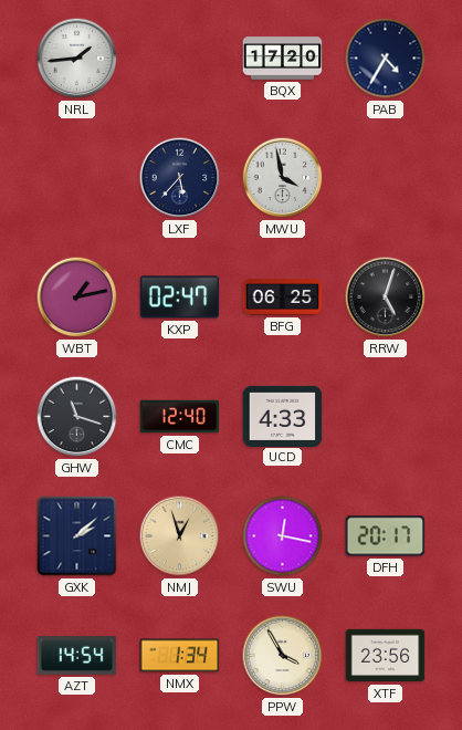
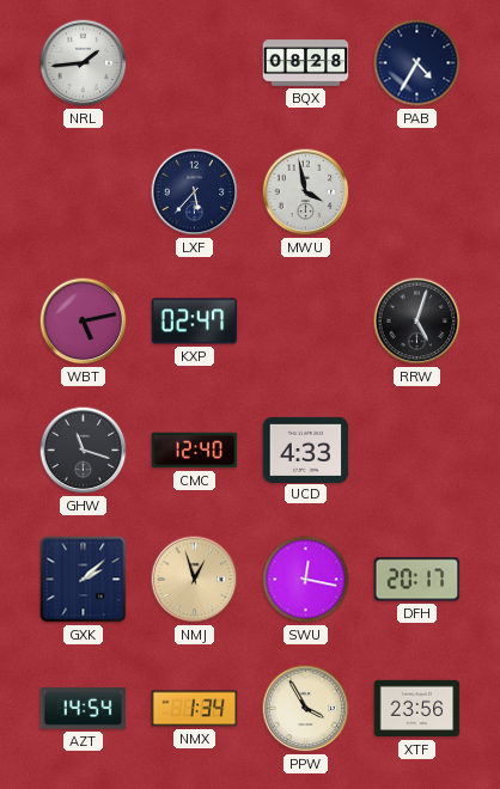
BQX: 17:20 -> 08:28
WBT: 1:13 -> 5:13
BFG: 06:25 -> none
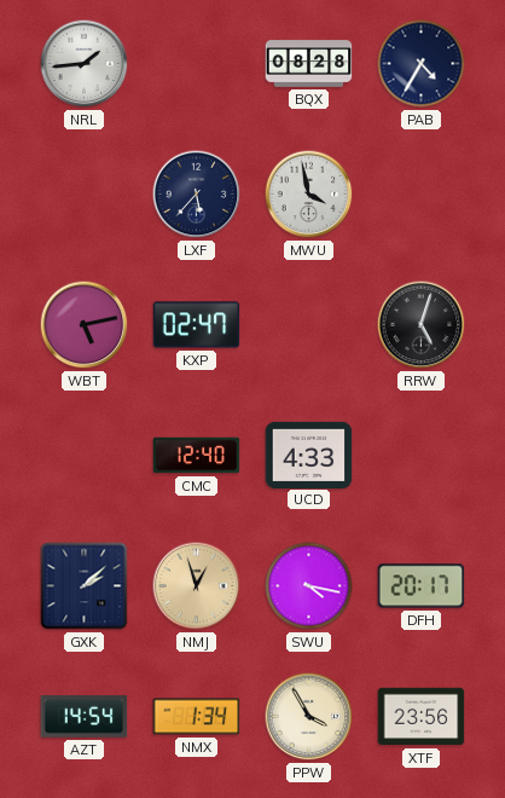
GHW: 11:18 -> none
SWU: 12:17 -> 4:17
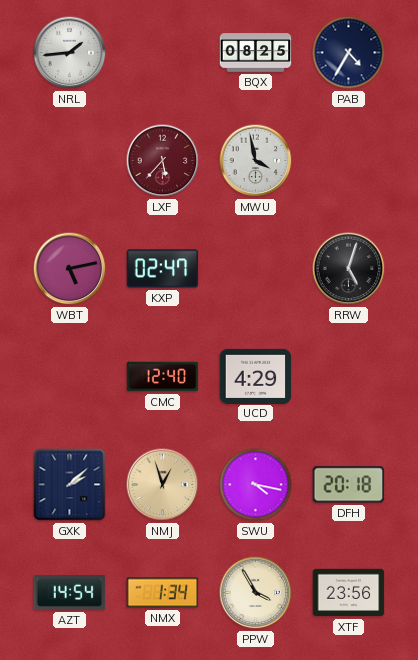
BQX: 08:28 -> 08:25
LXF dial: navy -> burgundy
UCD: 4:33 -> 4:29
DFH: 20:17 -> 20:18
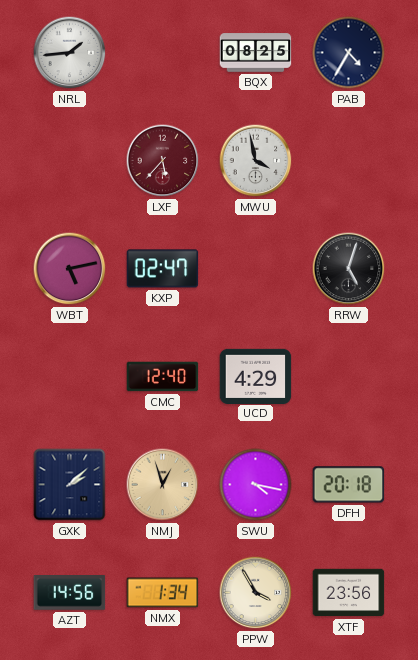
AZT: 14:54 -> 14:56
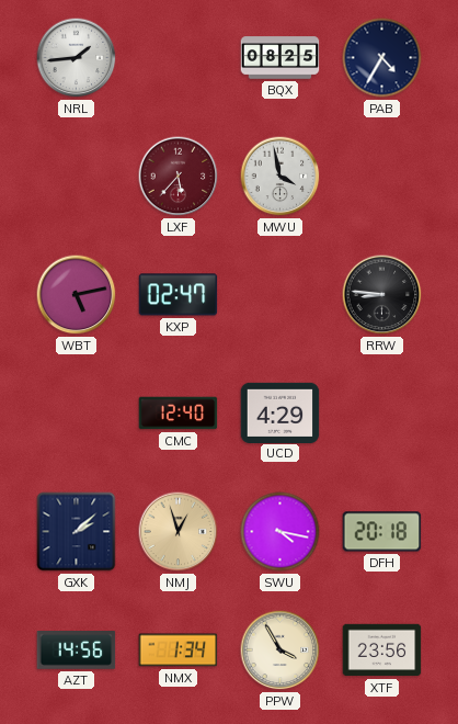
RRW: 5:03 -> 8:46
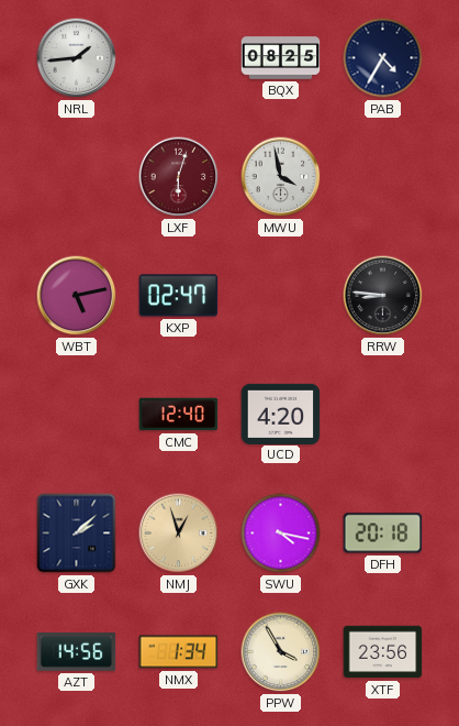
LXF: 5:37 -> 6:03
UCD: 4:29 -> 4:20
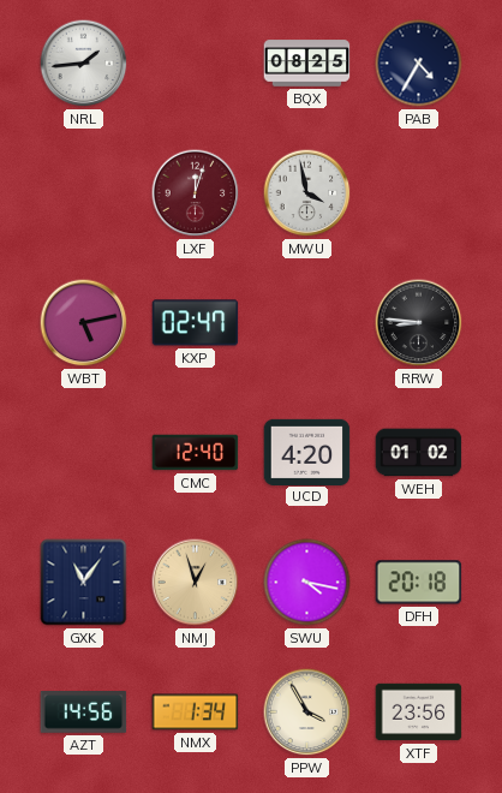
LXF: 6:03 -> 12:03
WEH: none -> 01:02
GXK: 2:08 -> 11:06
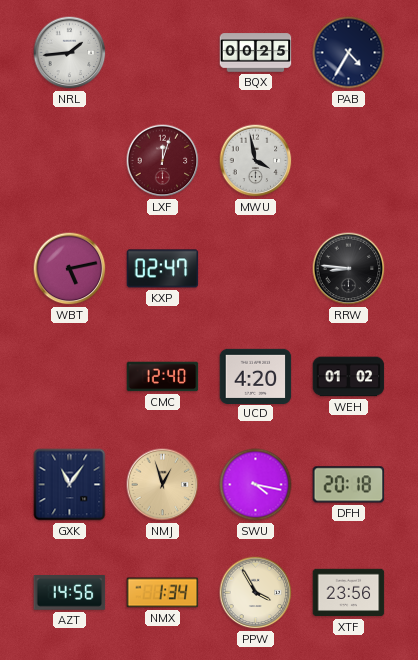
BQX: 08:25 -> 00:25
